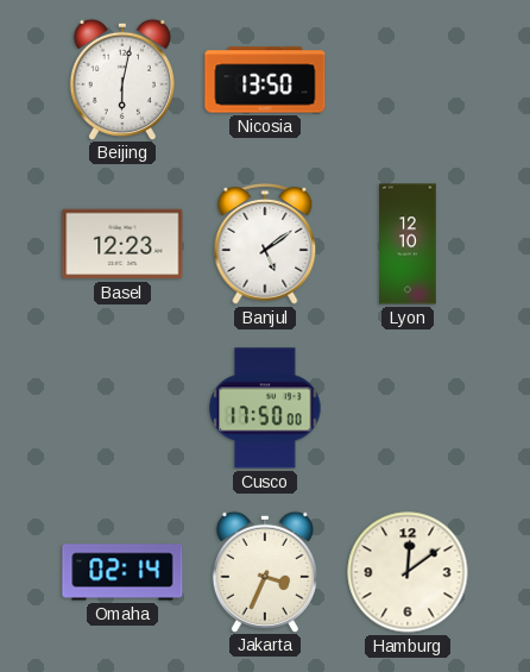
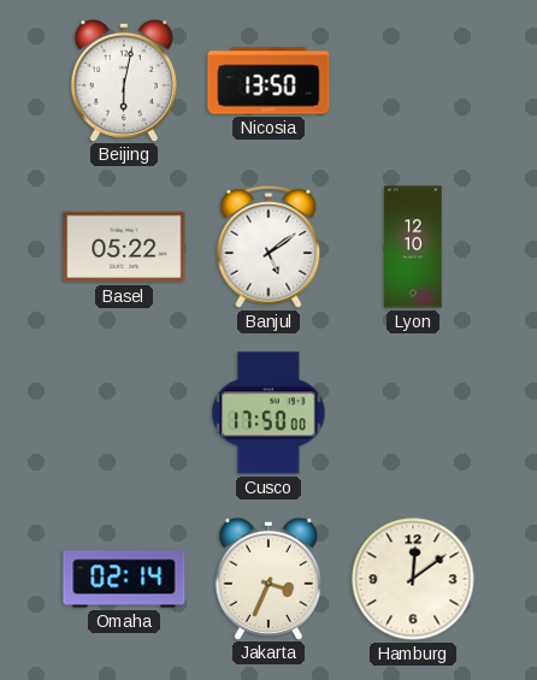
Basel: 12:23 -> 05:22
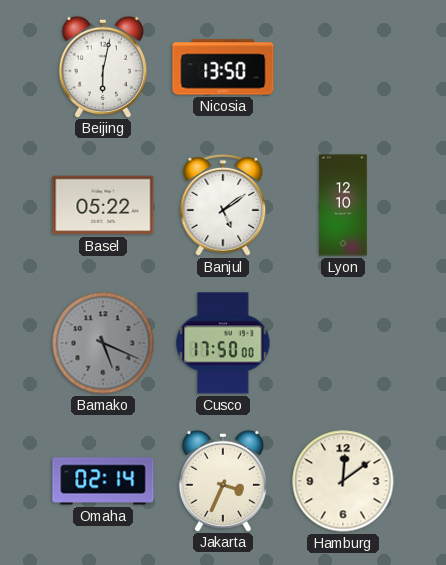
Bamako: none -> 5:19
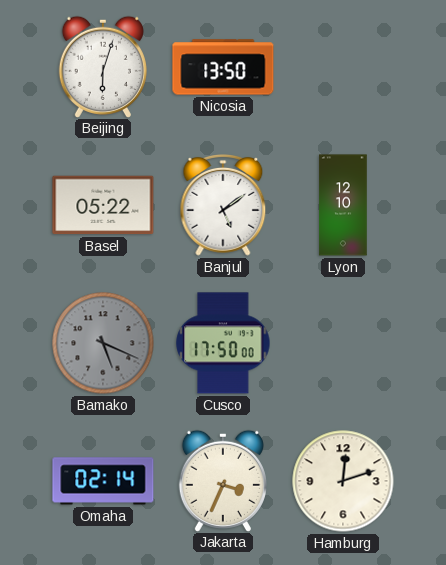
Beijing: 6:02 -> 6:03
Hamburg: 12:09 -> 12:12
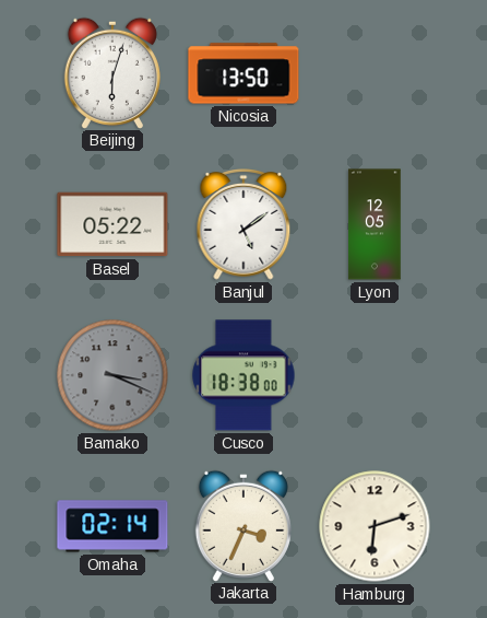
Lyon: 12:10 -> 12:05
Bamako: 5:19 -> 3:19
Cusco: 17:50 -> 18:38
Hamburg: 12:12 -> 6:12
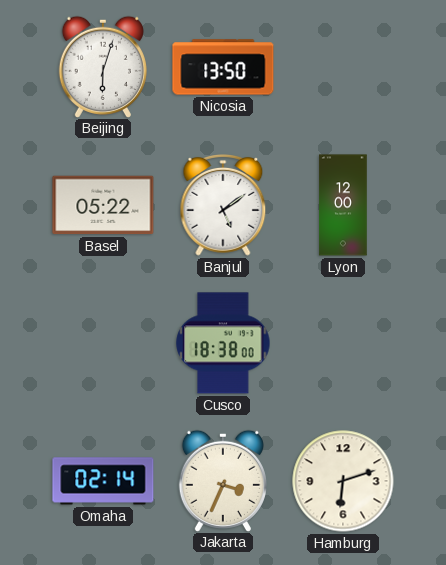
Lyon: 12:05 -> 12:00
Bamako: 3:19 -> none
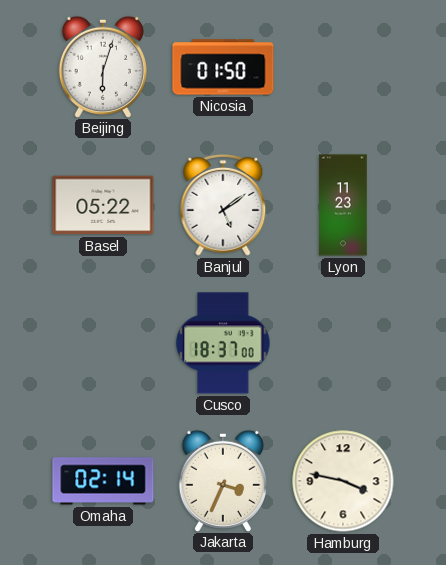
Nicosia: 13:50 -> 01:50
Lyon: 12:00 -> 11:23
Cusco: 18:38 -> 18:37
Hamburg: 6:12 -> 3:47
